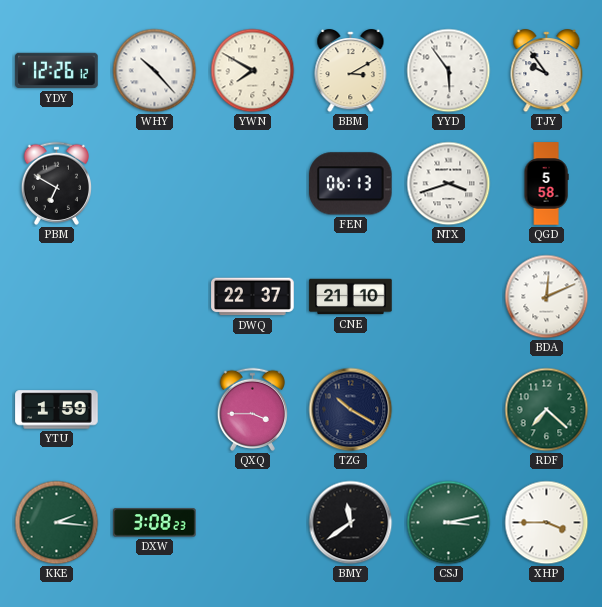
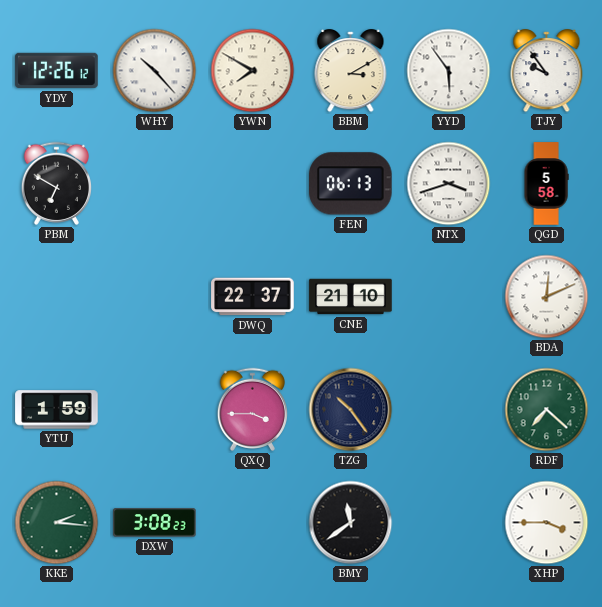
TZG: 10:20 -> 10:24
CSJ: 3:13 -> none
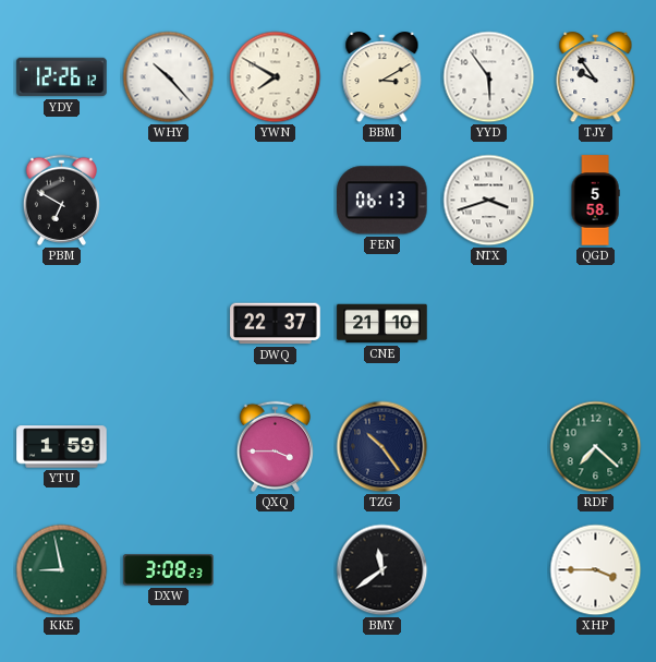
BDA: 12:11 -> none
KKE: 2:16 -> 8:58
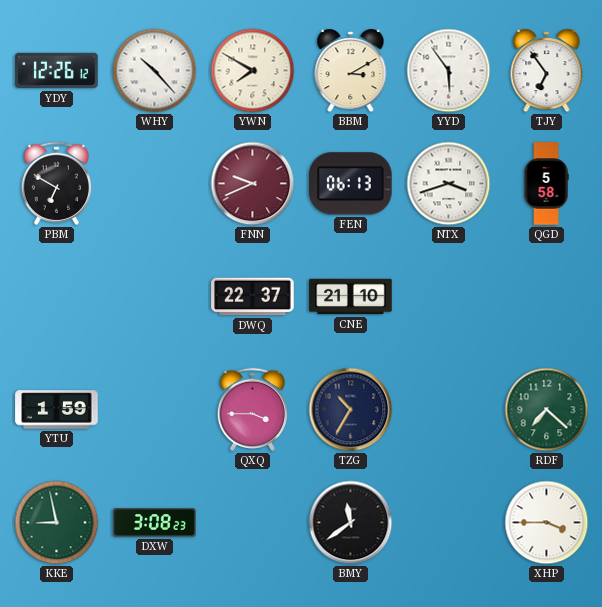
TJY: 9:54 -> 6:54
FNN: none -> 9:41
TZG: 10:24 -> 10:35
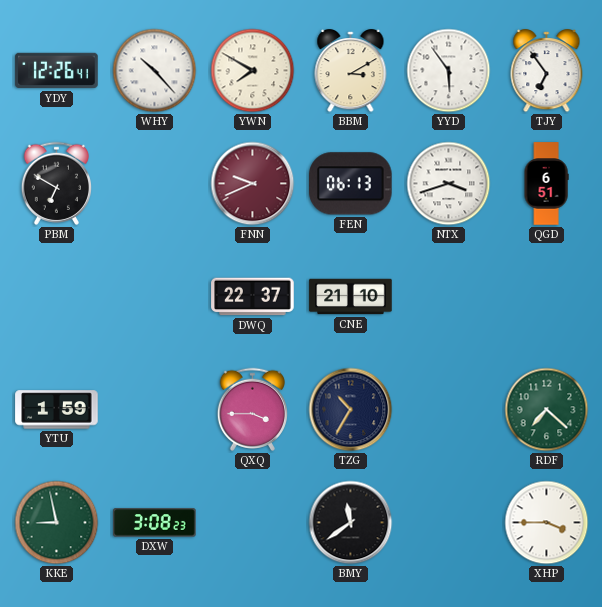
YDY: 12:26:12 -> 12:26:41
QGD: 5:58 -> 6:51
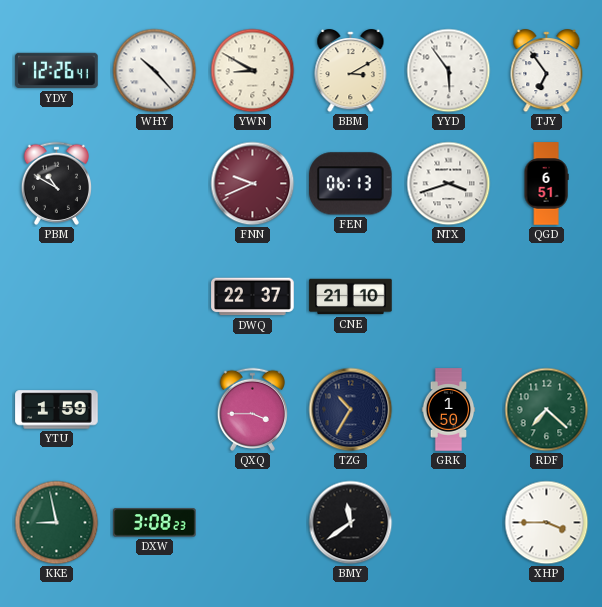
YWN: 7:50 -> 8:50
PBM: 6:50 -> 10:50
GRK: none -> 1:50
